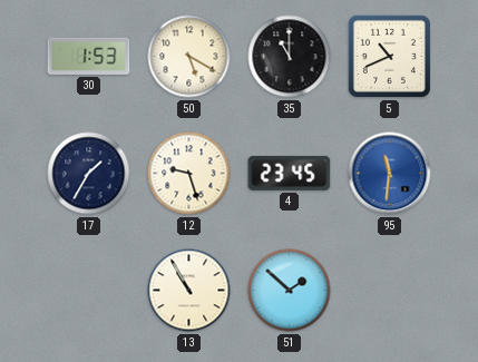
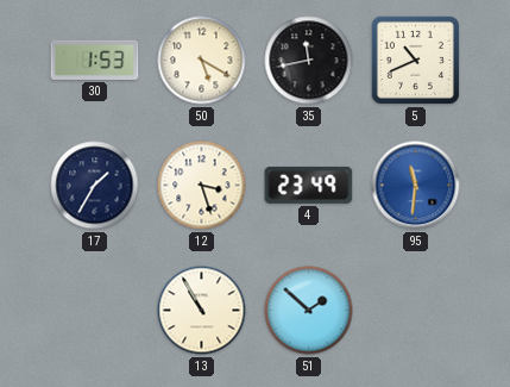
35: 11:00 -> 11:43
12: 9:27 -> 3:27
4: 23:45 -> 23:49
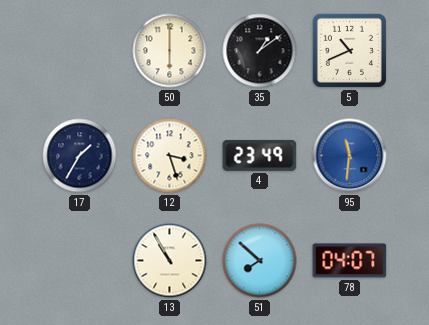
30: 1:53 -> none
50: 5:20 -> 6:00
35: 11:43 -> 1:09
51: 1:52 -> 7:52
78: none -> 04:07
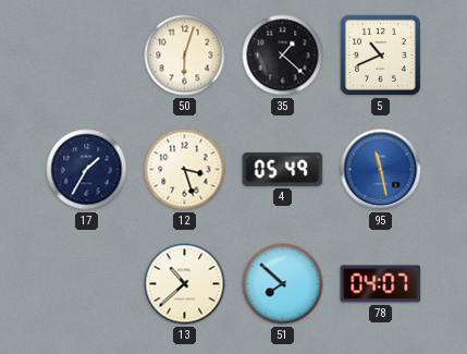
50: 6:00 -> 6:03
35: 1:09 -> 1:22
4: 23:49 -> 05:49
95: 11:31 -> 11:28
13: 10:55 -> 10:38
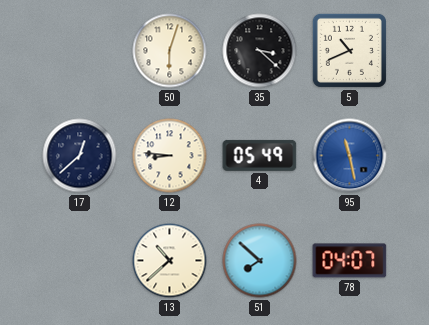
35: 1:22 -> 3:22
17: 1:35 -> 12:38
12: 3:27 -> 8:46
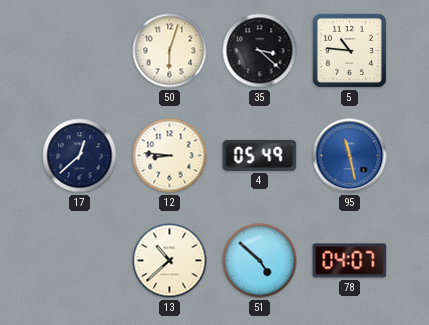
5: 10:41 -> 10:46
51: 7:52 -> 4:52
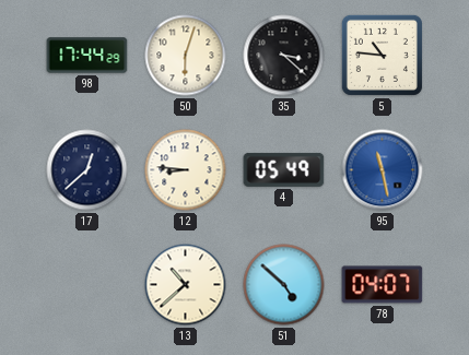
98: none -> 17:44
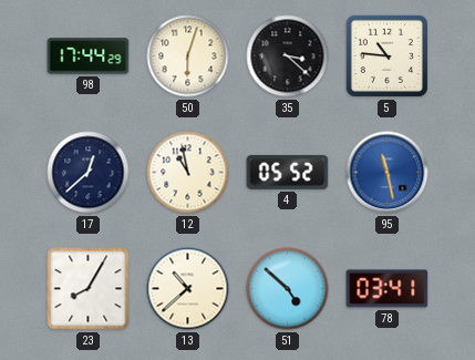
12: 8:46 -> 10:58
4: 05:49 -> 05:52
23: none -> 8:05
78: 04:07 -> 03:41
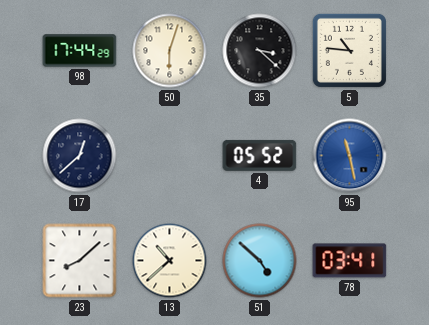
12: 10:58 -> none
23: 8:05 -> 8:08
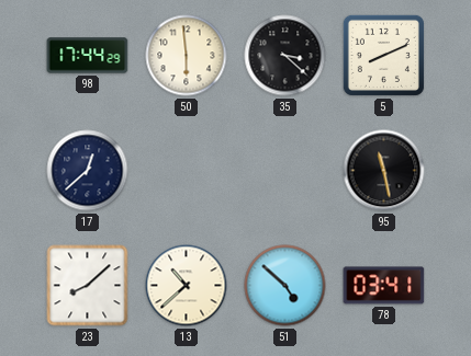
50: 6:03 -> 5:59
5: 10:46 -> 8:11
4: 05:52 -> none
95 dial: blue -> black
